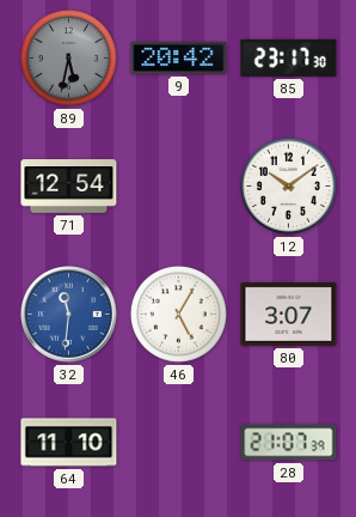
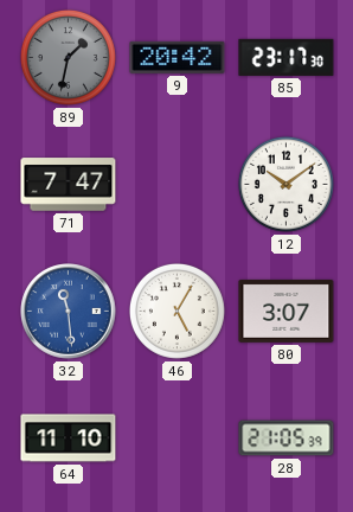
89: 5:32 -> 1:32
71: 12:54 -> 7:47
32: 11:31 -> 11:29
28: 21:07 -> 21:05
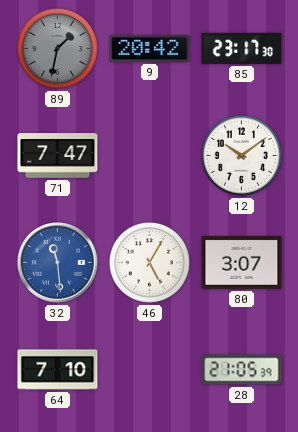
64: 11:10 -> 7:10
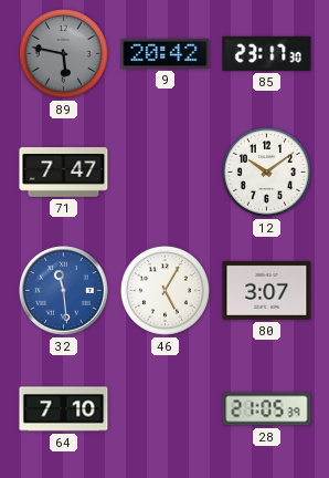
89: 1:32 -> 5:47
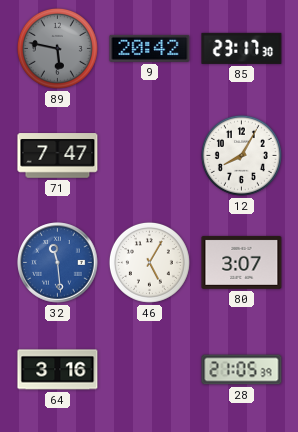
12: 10:09 -> 8:05
64: 7:10 -> 3:16
